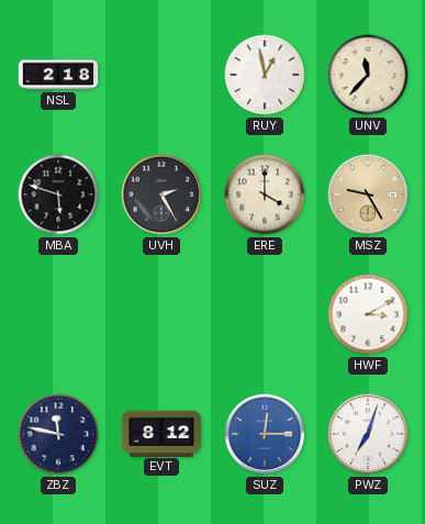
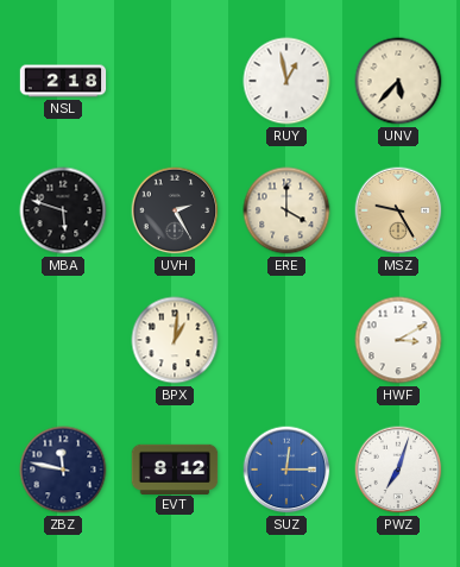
UNV: 11:37 -> 5:37
BPX: none -> 1:01
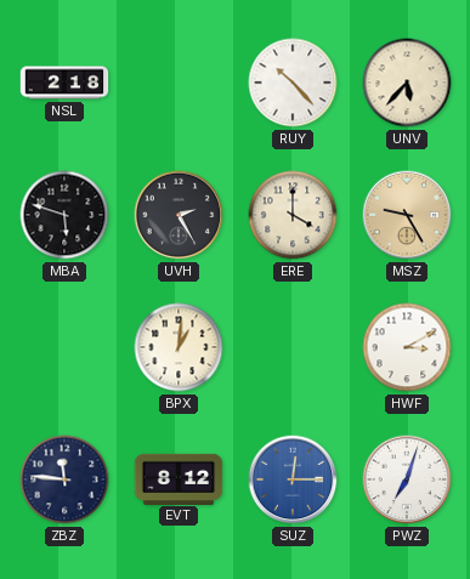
RUY: 12:58 -> 10:23
ZBZ: 11:47 -> 11:46
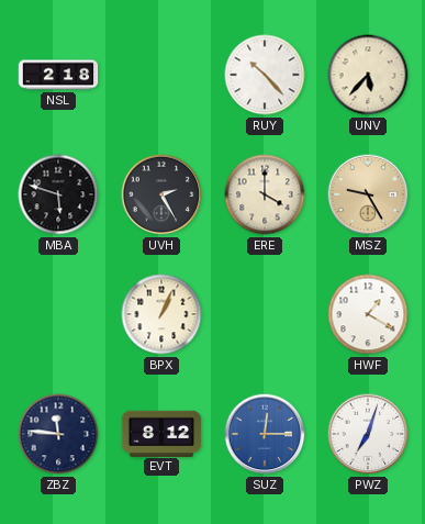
BPX: 1:01 -> 1:04
HWF: 3:10 -> 1:20
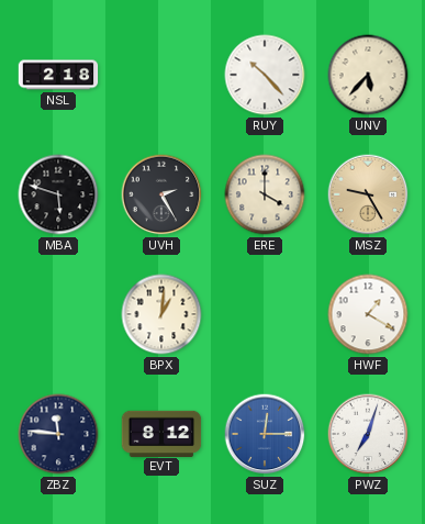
BPX: 1:04 -> 1:01
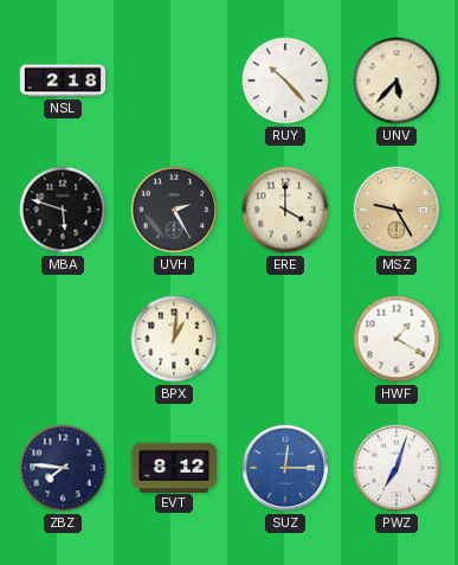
ZBZ: 11:46 -> 7:46
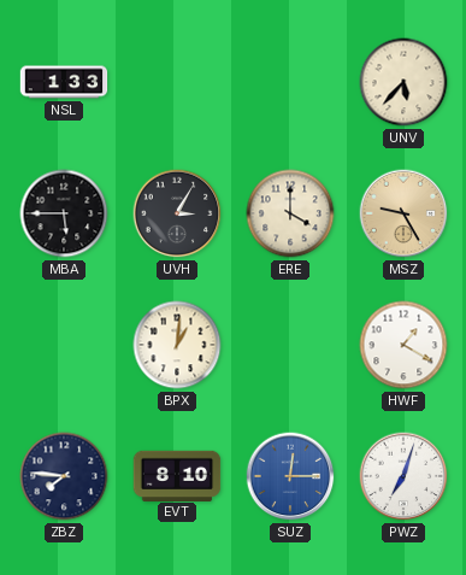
NSL: 2:18 -> 1:33
RUY: 10:23 -> none
MBA: 5:48 -> 5:45
UVH: 2:25 -> 3:05
EVT: 8:12 -> 8:10
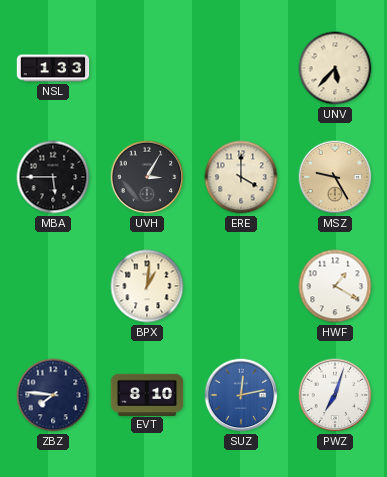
SUZ: 12:15 -> 12:13
